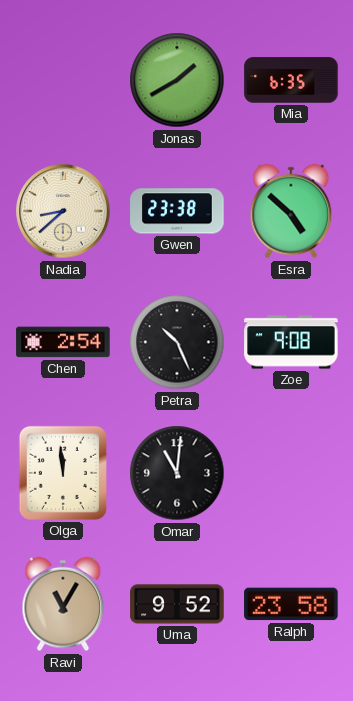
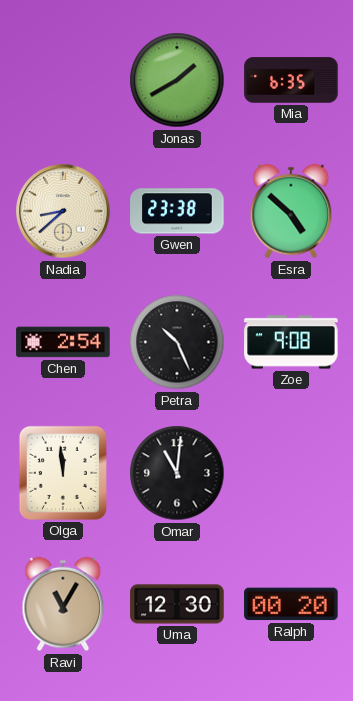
Uma: 9:52 -> 12:30
Ralph: 23:58 -> 00:20
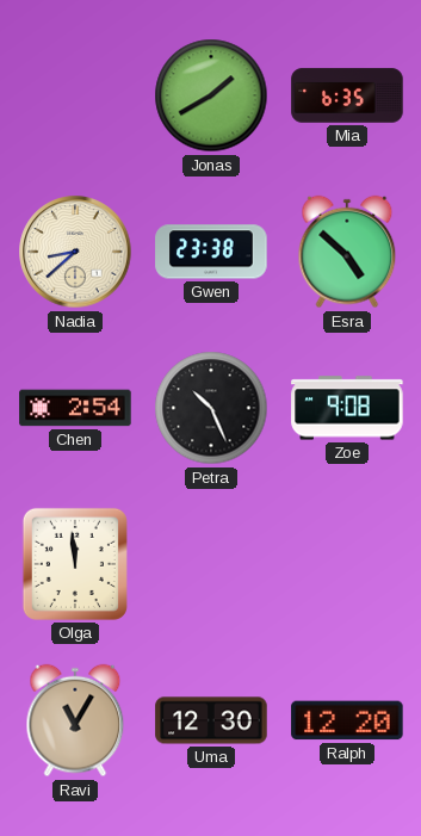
Omar: 11:01 -> none
Ralph: 00:20 -> 12:20
